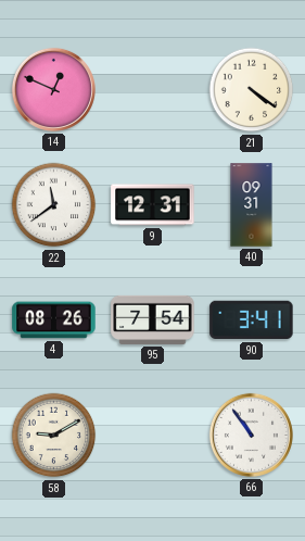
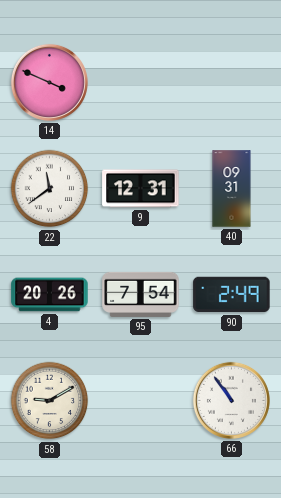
14: 12:49 -> 3:49
21: 4:21 -> none
4: 08:26 -> 20:26
90: 3:41 -> 2:49
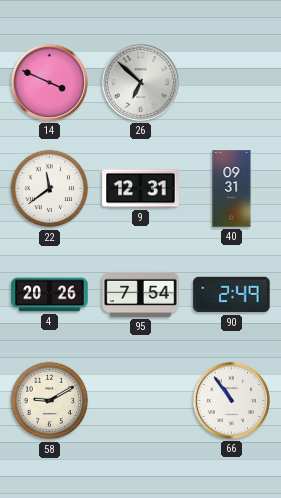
26: none -> 6:52
